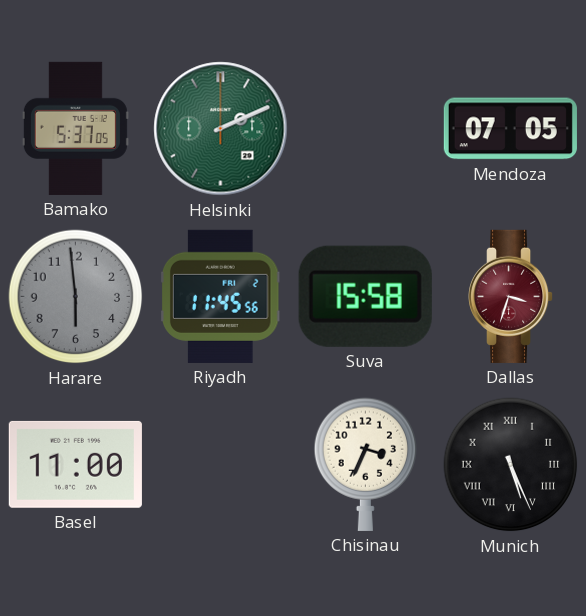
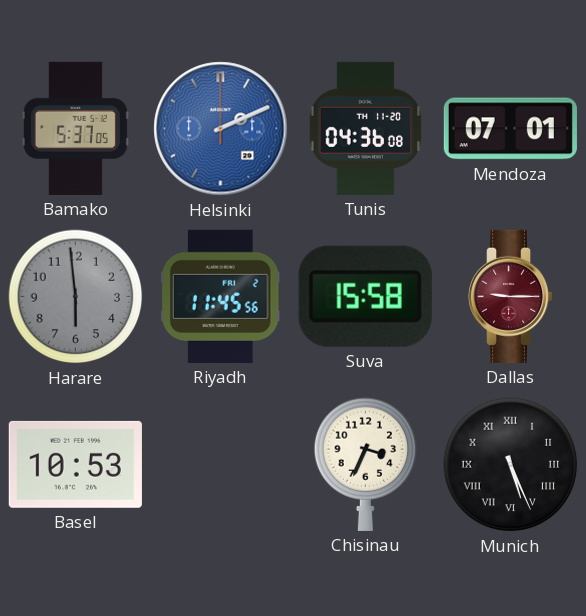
Helsinki dial: green -> blue
Tunis: none -> 04:36
Mendoza: 07:05 -> 07:01
Dallas: 3:33 -> 9:15
Basel: 11:00 -> 10:53
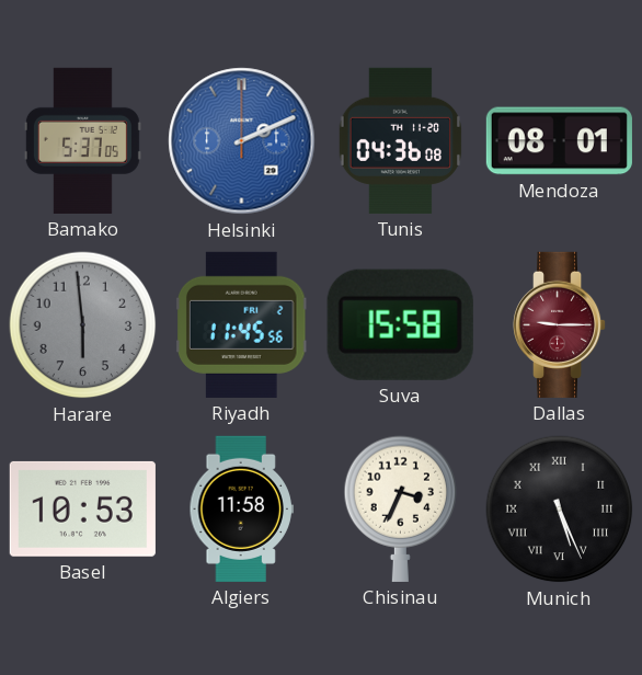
Mendoza: 07:01 -> 08:01
Algiers: none -> 11:58
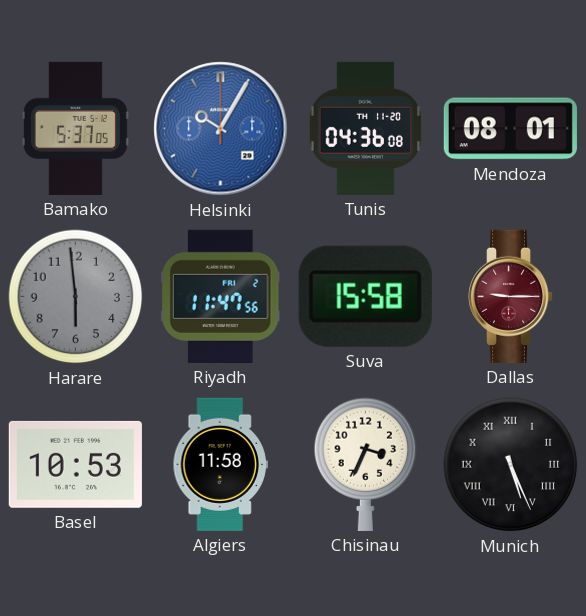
Helsinki: 2:11 -> 10:05
Riyadh: 11:45 -> 11:47
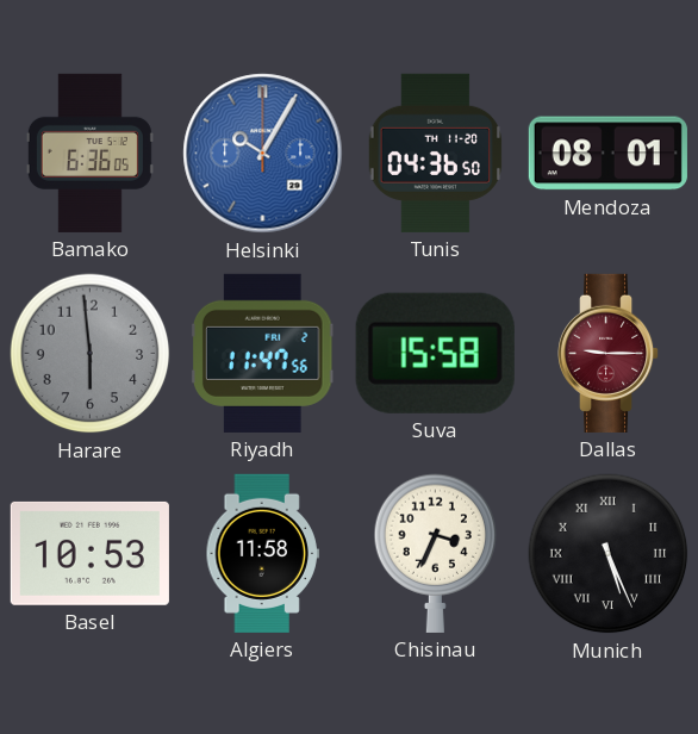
Bamako: 5:37 -> 6:36
Tunis: 04:36:08 -> 04:36:50
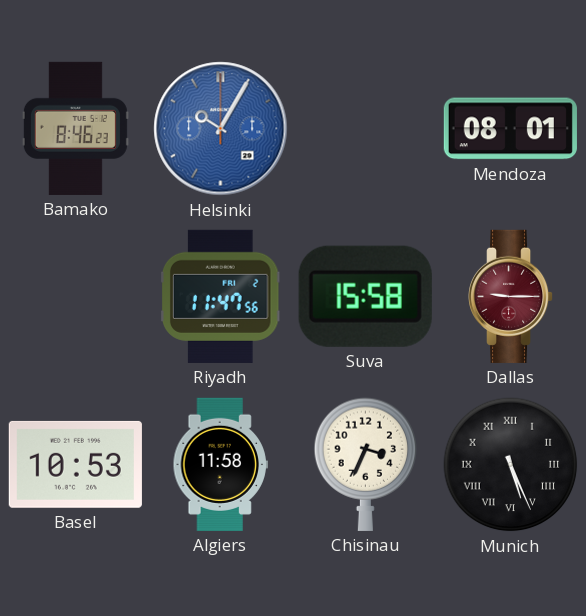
Bamako: 6:36 -> 8:46
Tunis: 04:36 -> none
Harare: 5:59 -> none
